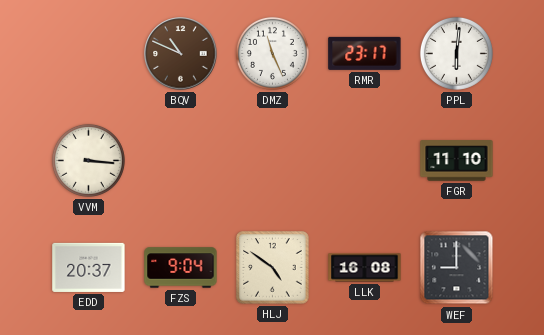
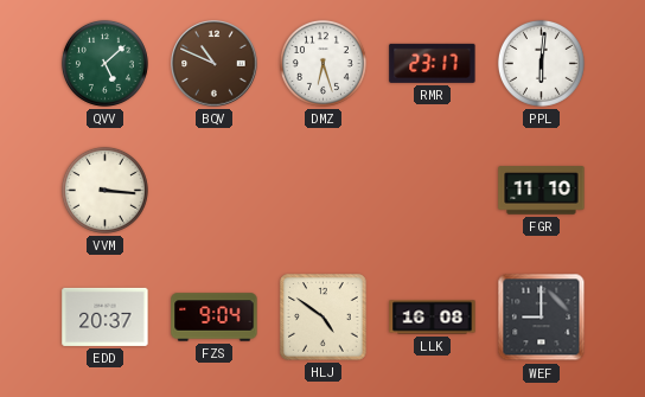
QVV: none -> 5:08
DMZ: 11:26 -> 6:27
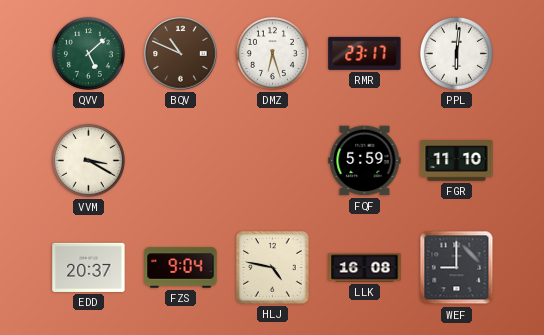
VVM: 3:16 -> 3:20
FQF: none -> 5:59
HLJ: 4:51 -> 4:47
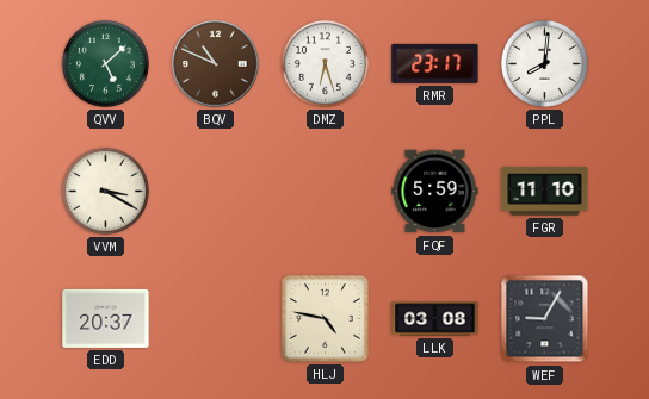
PPL: 6:01 -> 8:01
FZS: 9:04 -> none
LLK: 16:08 -> 03:08
WEF: 9:00 -> 9:05
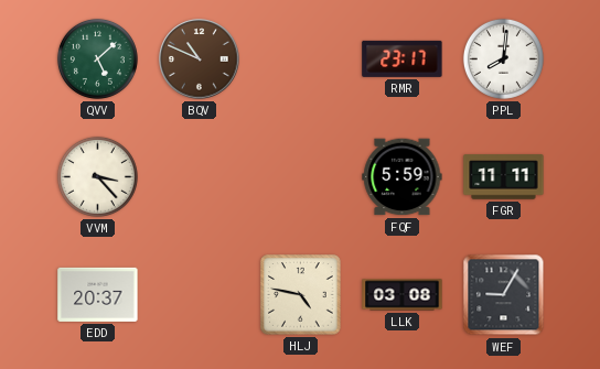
DMZ: 6:27 -> none
VVM: 3:20 -> 3:23
FGR: 11:10 -> 11:11
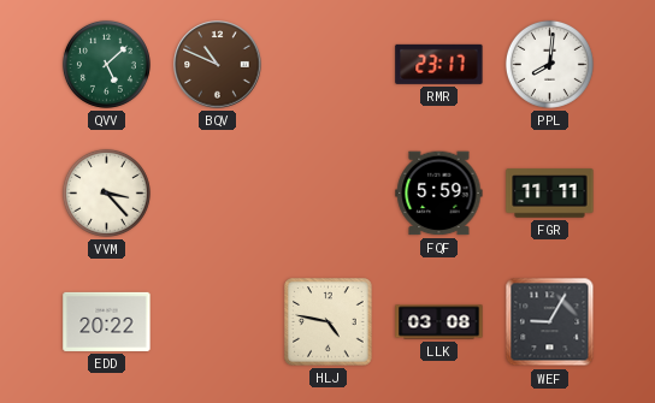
EDD: 20:37 -> 20:22
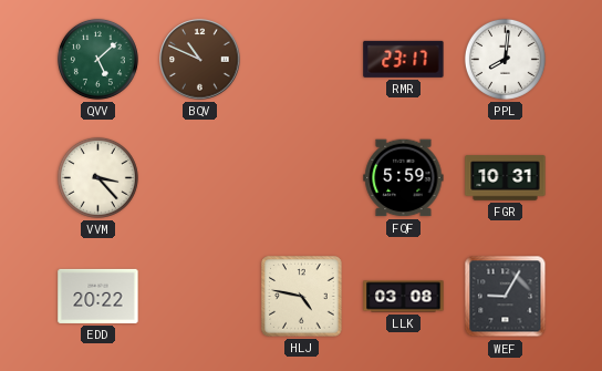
FGR: 11:11 -> 10:31
